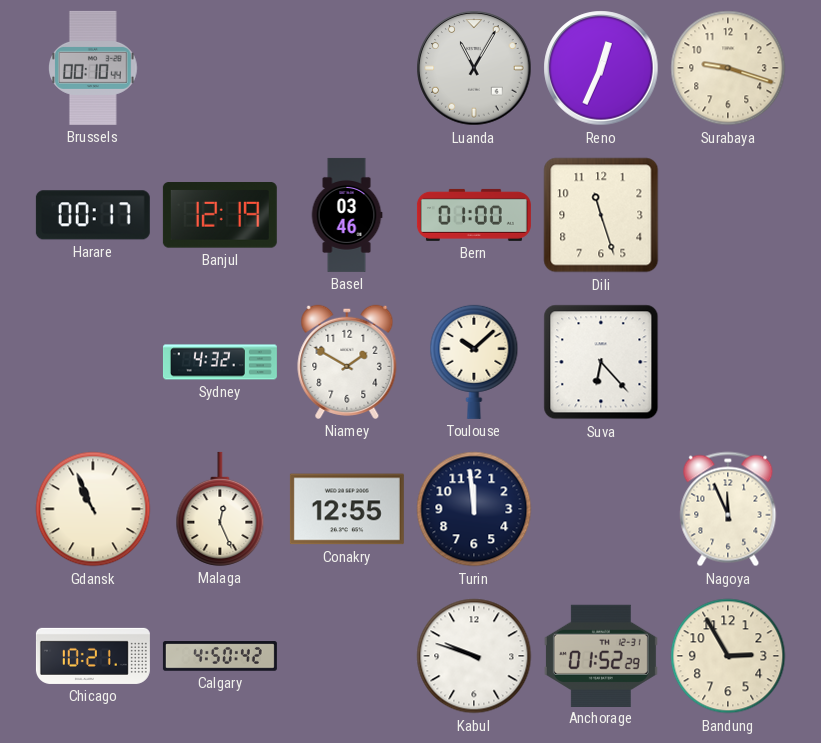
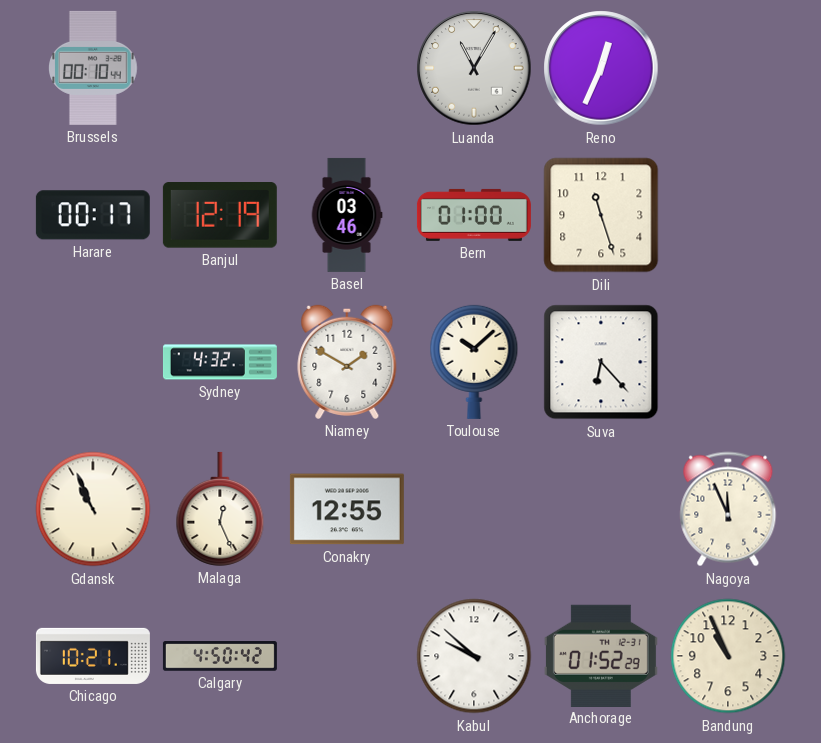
Surabaya: 9:18 -> none
Turin: 11:59 -> none
Kabul: 9:48 -> 9:52
Bandung: 2:55 -> 10:56
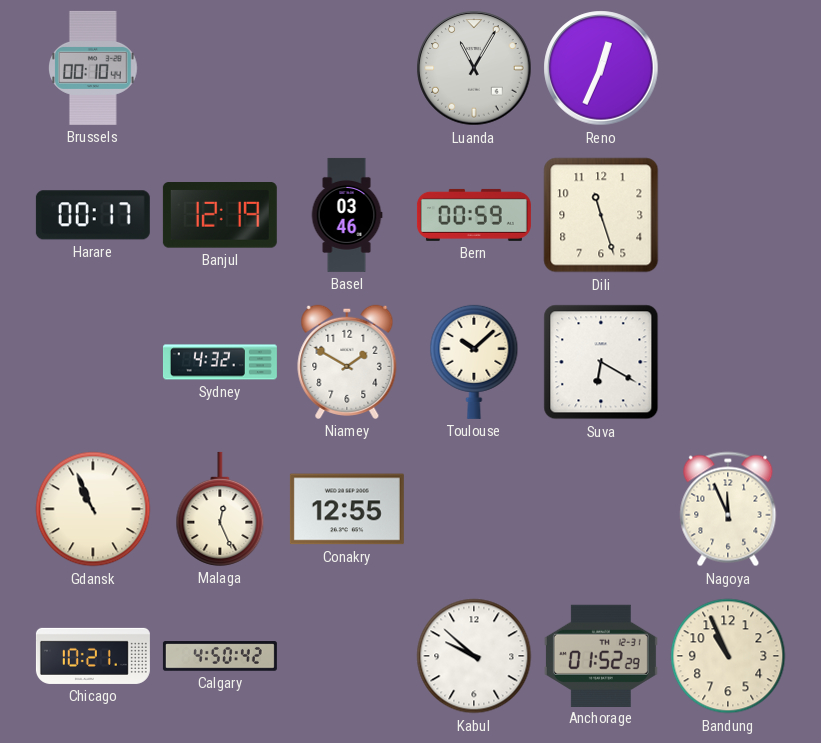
Bern: 01:00 -> 00:59
Suva: 6:23 -> 6:20
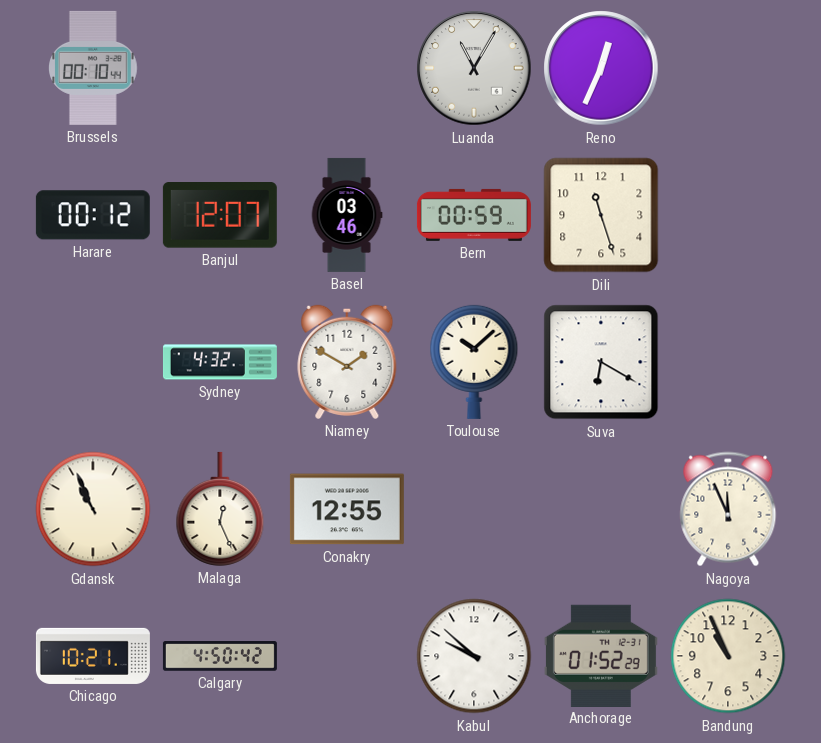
Harare: 00:17 -> 00:12
Banjul: 12:19 -> 12:07
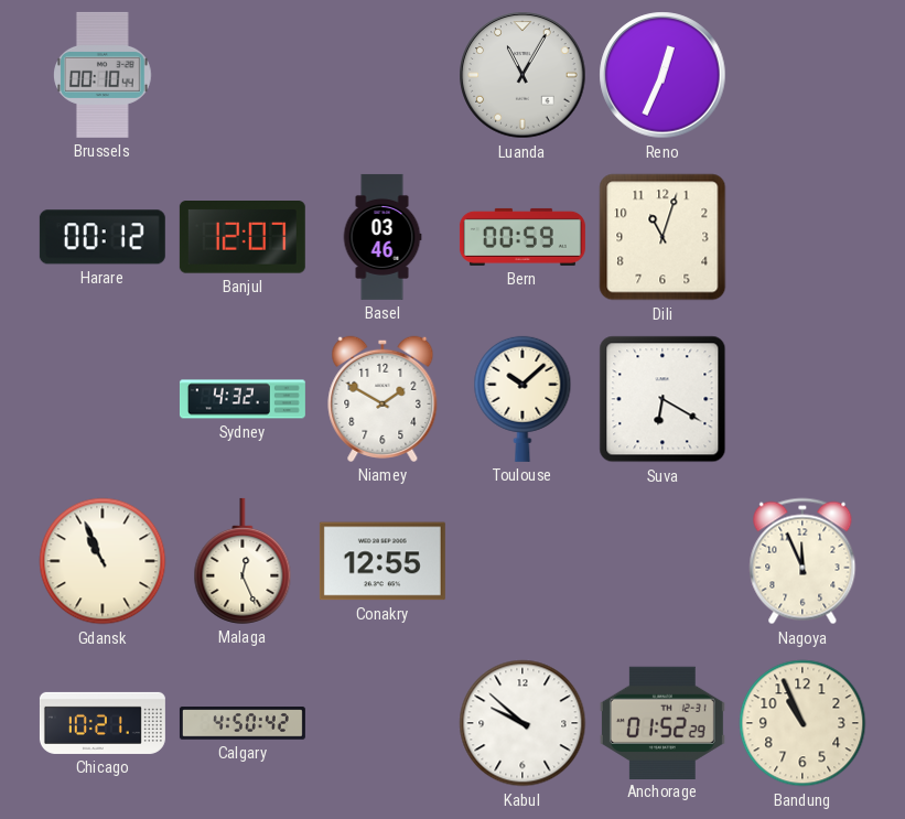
Dili: 11:27 -> 11:03
